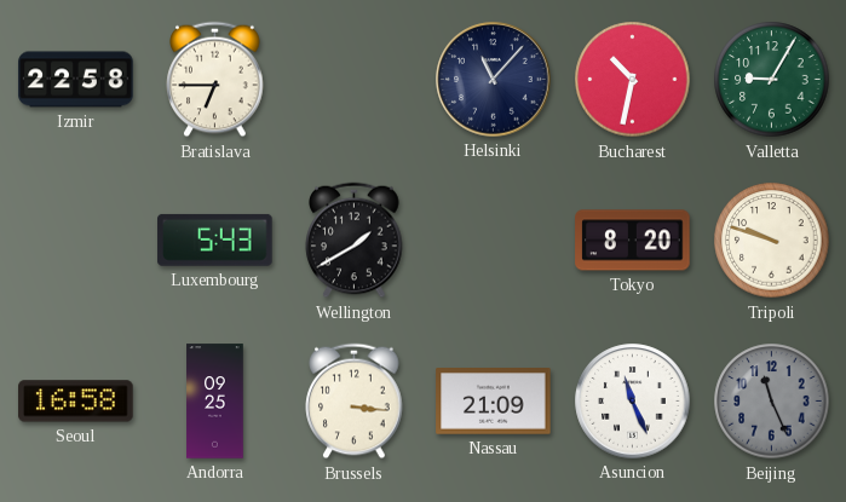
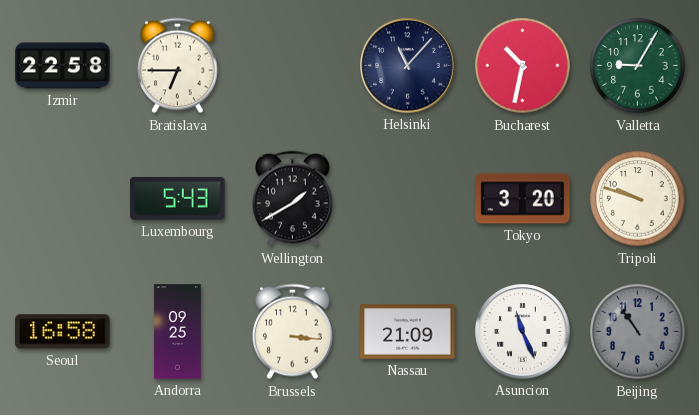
Tokyo: 8:20 -> 3:20
Beijing: 11:26 -> 10:54
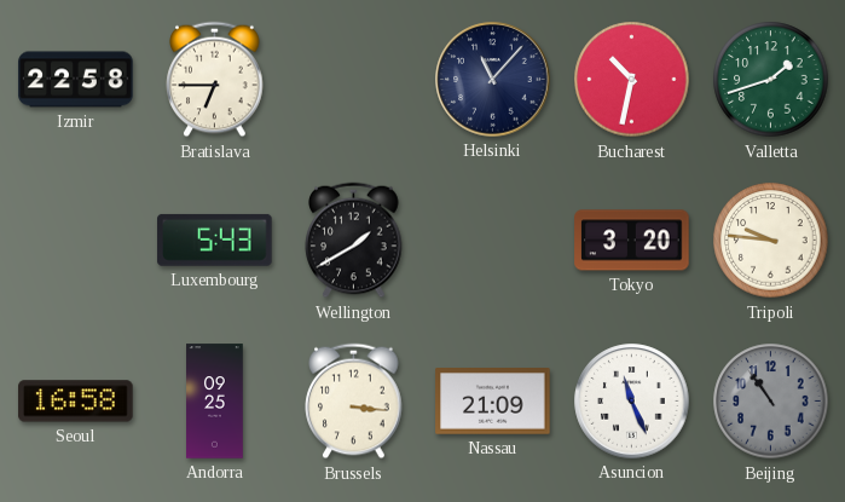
Valletta: 9:05 -> 1:42
Tripoli: 9:48 -> 9:46
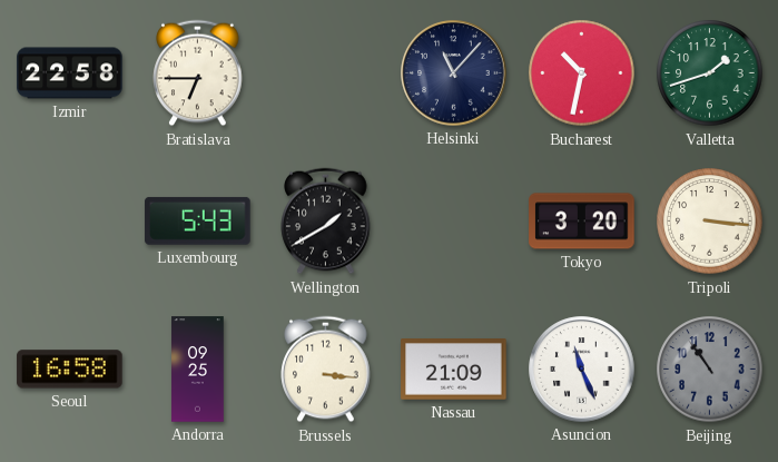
Tripoli: 9:46 -> 3:16
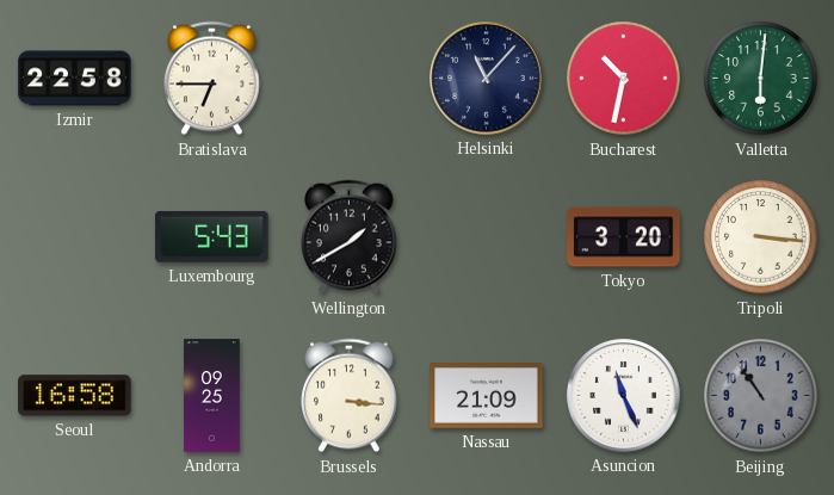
Valletta: 1:42 -> 6:01
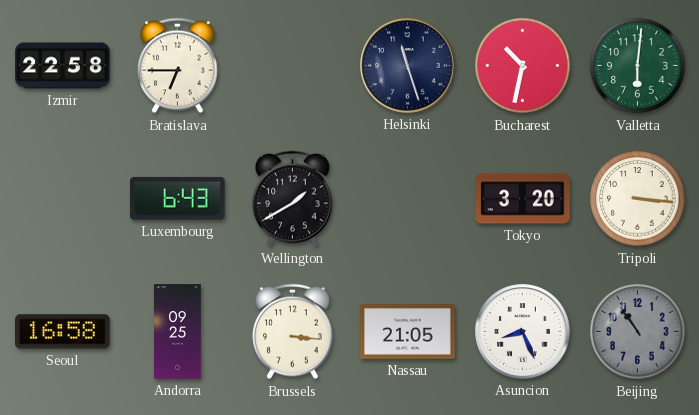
Helsinki: 11:07 -> 11:27
Luxembourg: 5:43 -> 6:43
Nassau: 21:09 -> 21:05
Asuncion: 11:26 -> 8:26
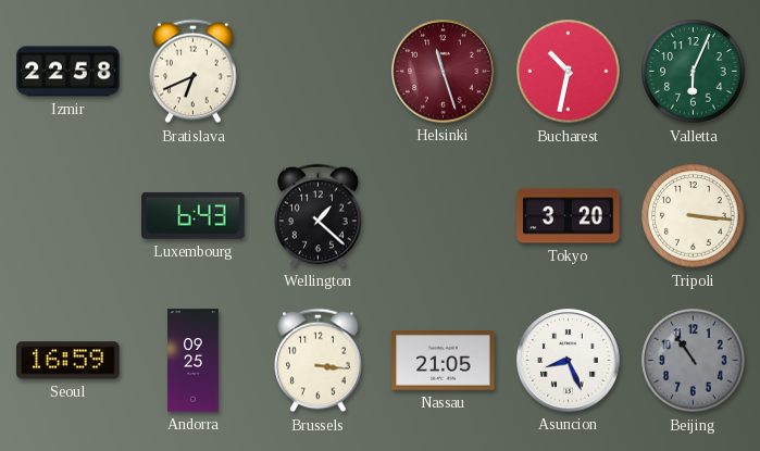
Bratislava: 6:45 -> 6:41
Helsinki dial: navy -> burgundy
Valletta: 6:01 -> 6:04
Wellington: 1:40 -> 1:22
Seoul: 16:58 -> 16:59
